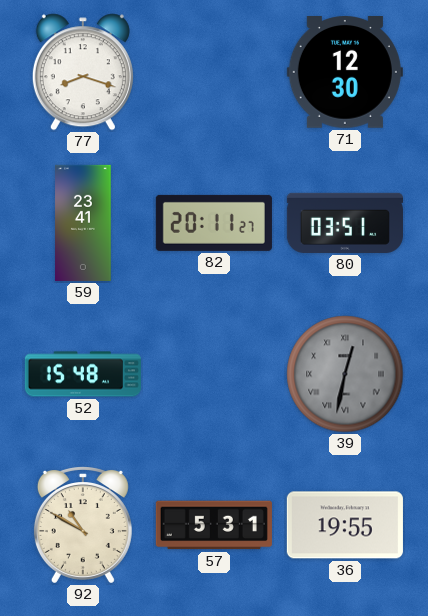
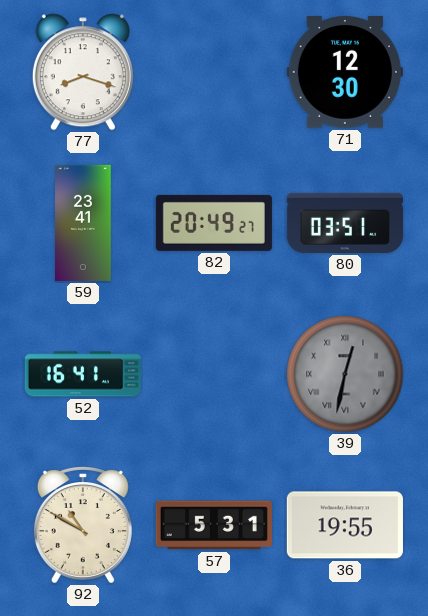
82: 20:11 -> 20:49
52: 15:48 -> 16:41
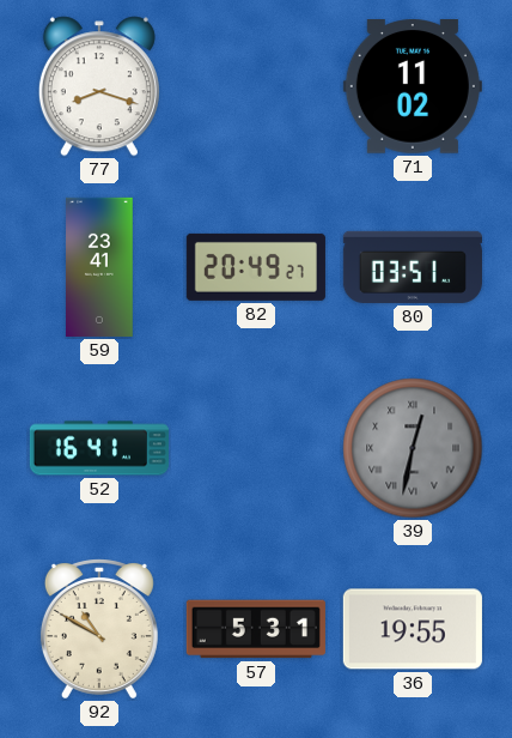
71: 12:30 -> 11:02
